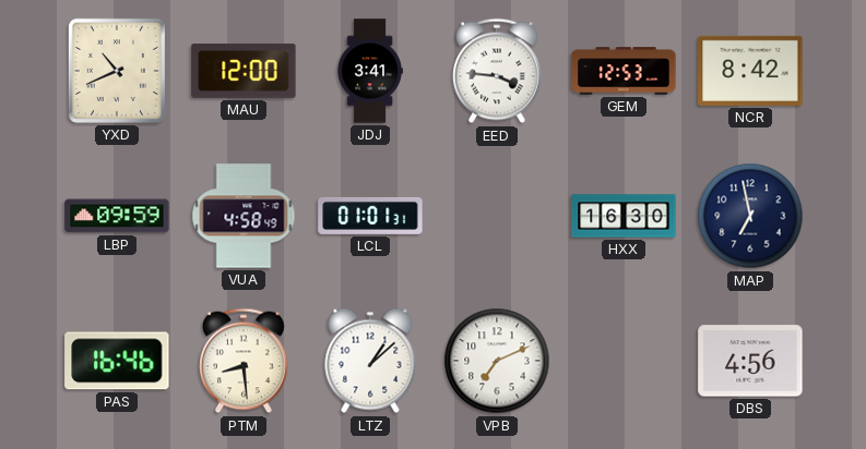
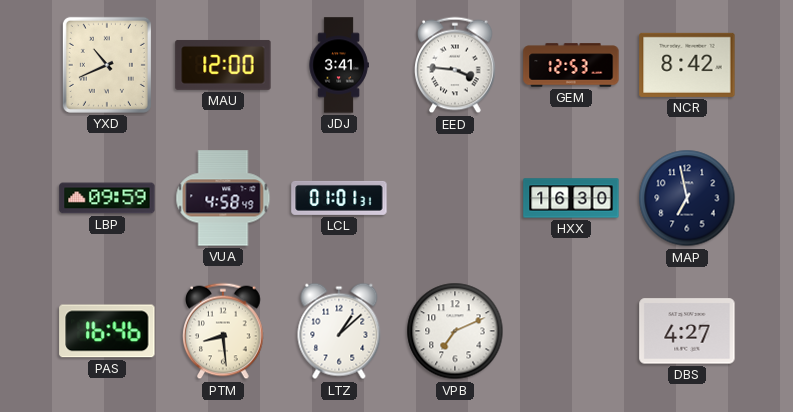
DBS: 4:56 -> 4:27
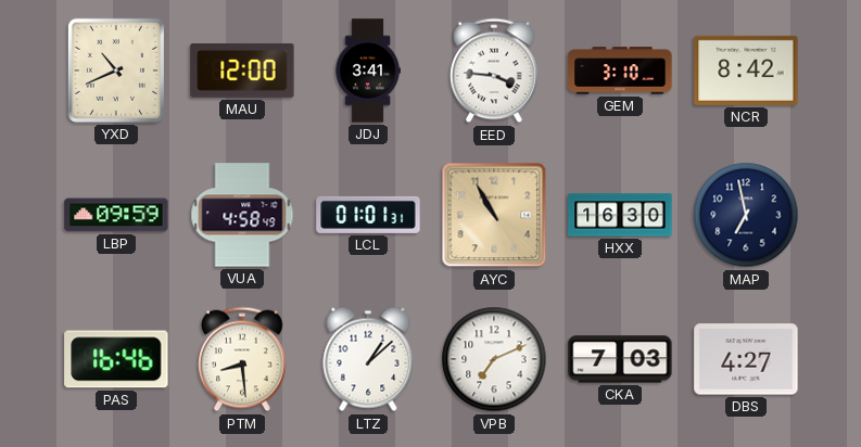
GEM: 12:53 -> 3:10
AYC: none -> 10:55
CKA: none -> 7:03
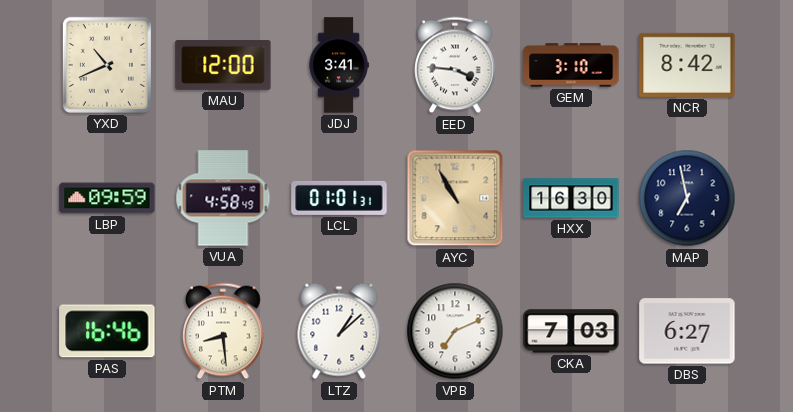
DBS: 4:27 -> 6:27
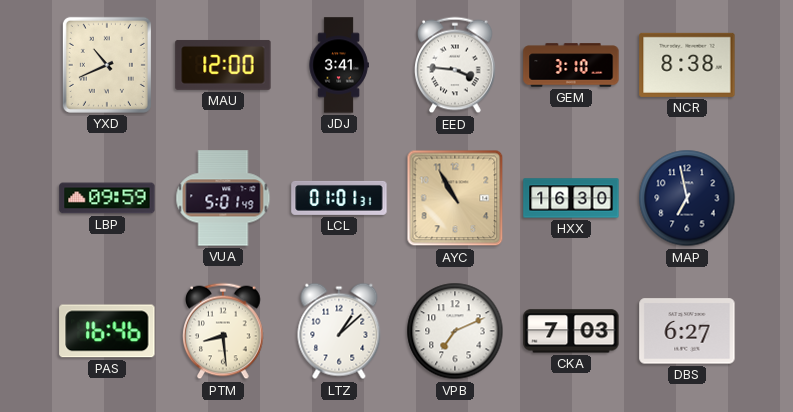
NCR: 8:42 -> 8:38
VUA: 4:58 -> 5:01
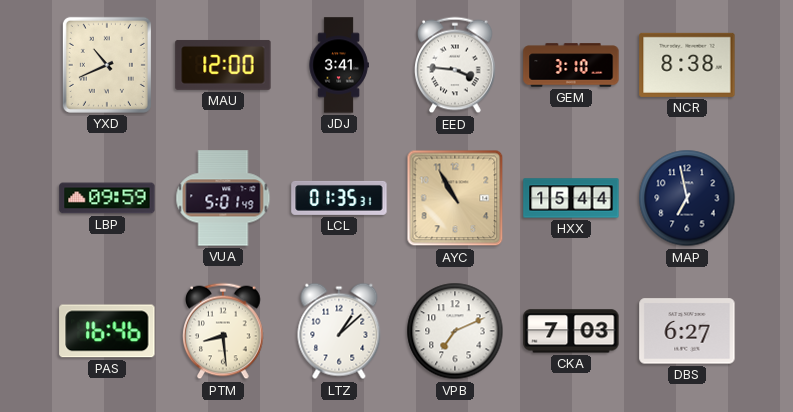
LCL: 01:01 -> 01:35
HXX: 16:30 -> 15:44
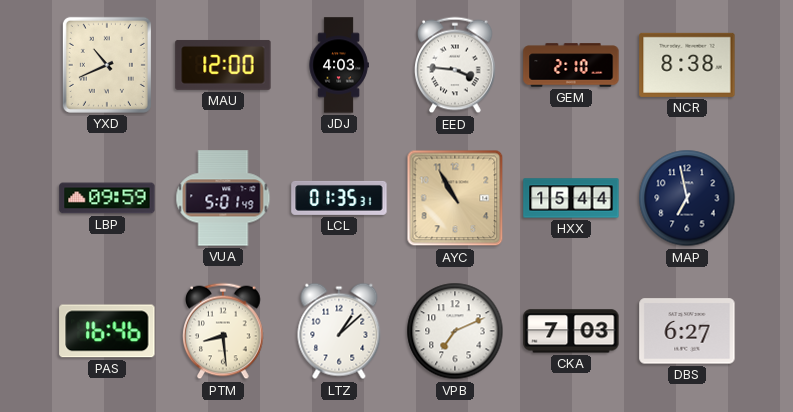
JDJ: 3:41 -> 4:03
GEM: 3:10 -> 2:10
